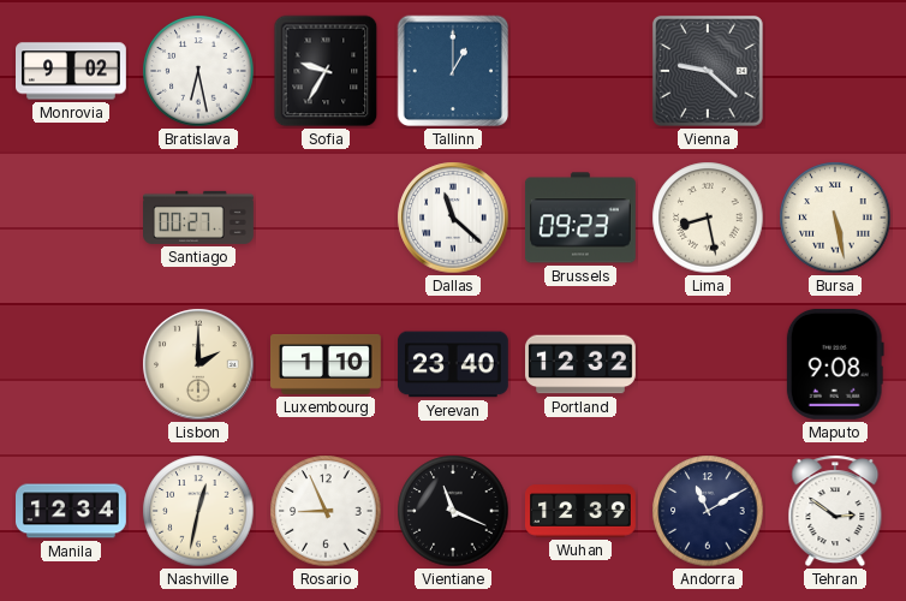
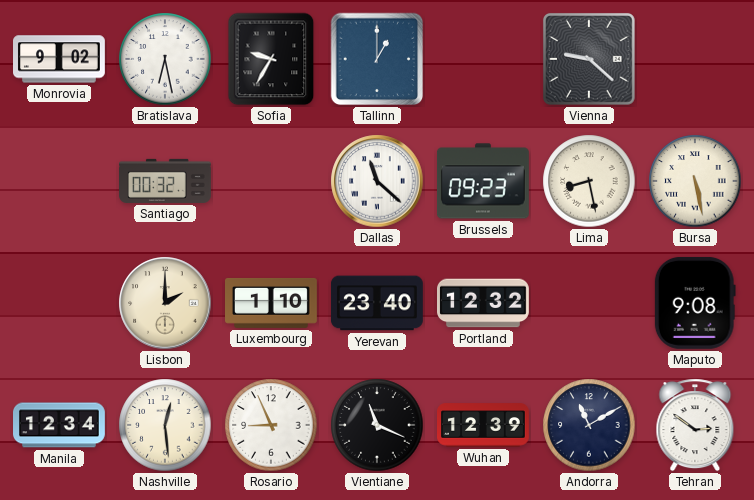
Santiago: 00:27 -> 00:32
Nashville: 12:32 -> 12:29
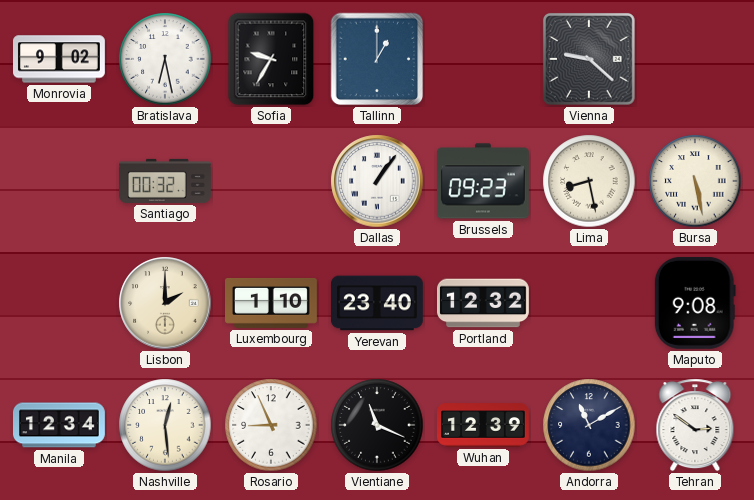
Dallas: 11:22 -> 1:06
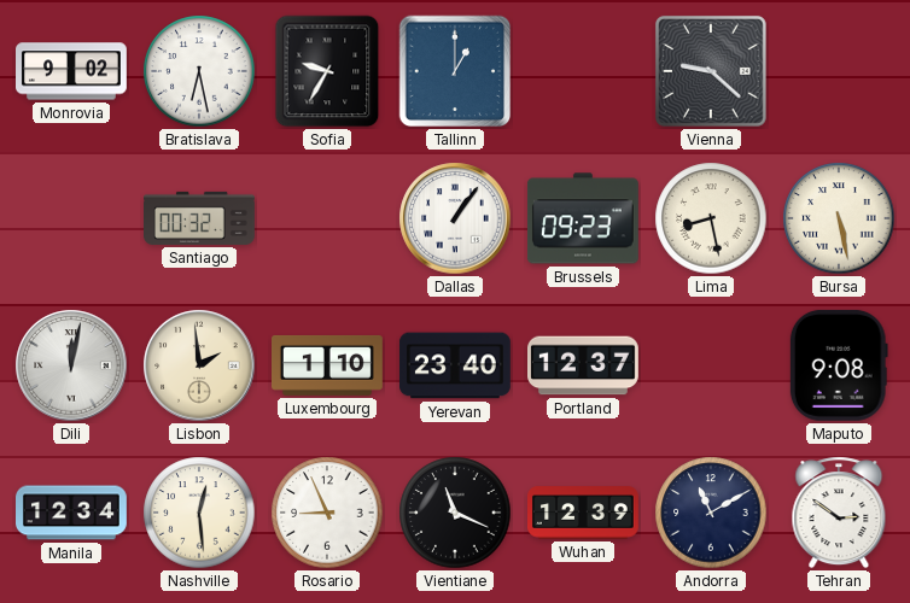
Dili: none -> 12:02
Lisbon: 2:00 -> 1:59
Portland: 12:32 -> 12:37
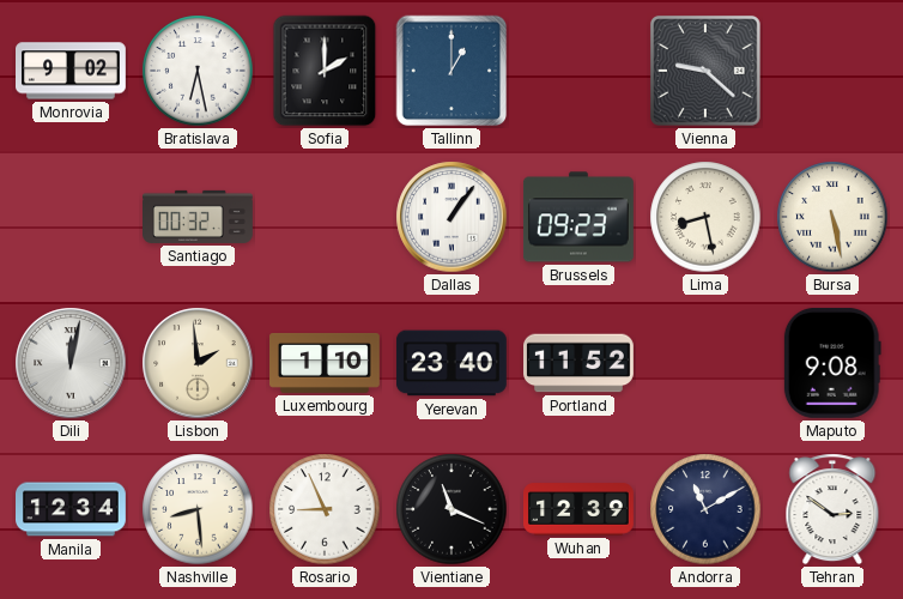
Sofia: 9:35 -> 2:00
Portland: 12:37 -> 11:52
Nashville: 12:29 -> 8:29
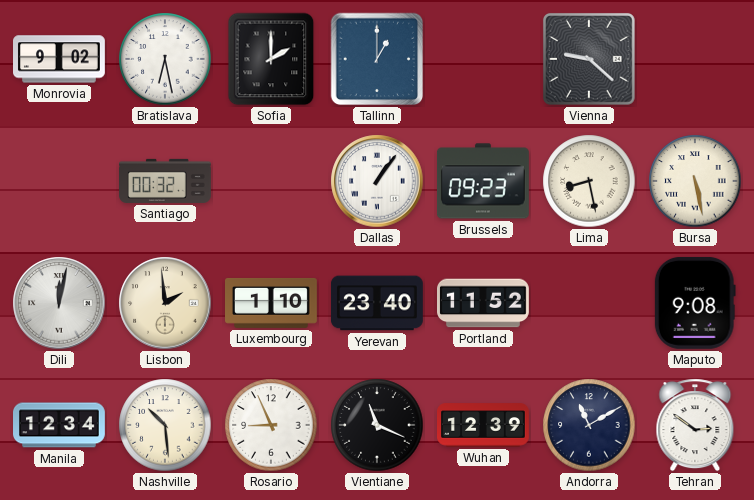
Nashville: 8:29 -> 10:29
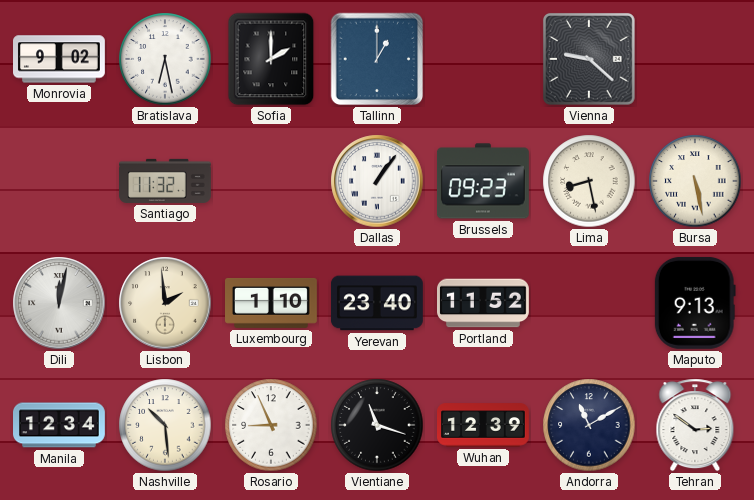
Santiago: 00:32 -> 11:32
Maputo: 9:08 -> 9:13
Vientiane: 11:19 -> 11:18
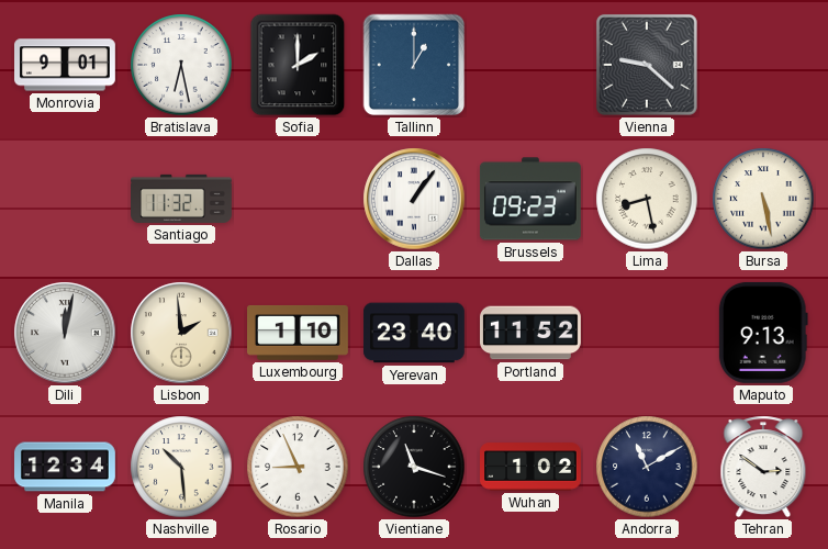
Monrovia: 9:02 -> 9:01
Wuhan: 12:39 -> 1:02
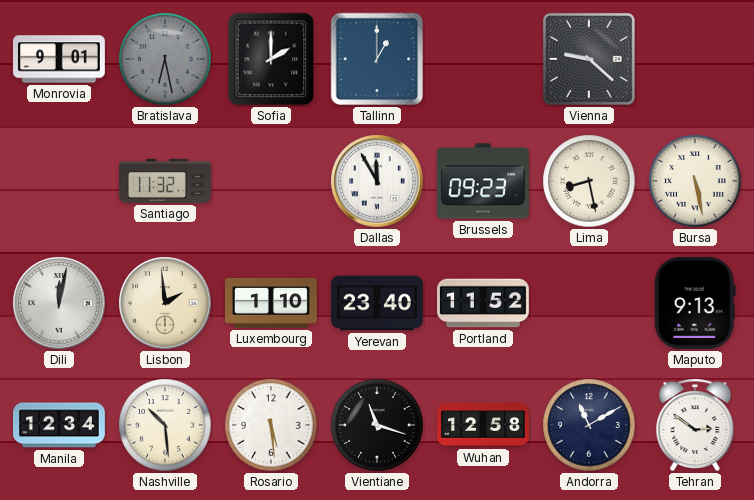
Bratislava dial: white -> grey
Dallas: 1:06 -> 11:55
Rosario: 8:56 -> 5:29
Wuhan: 1:02 -> 12:58
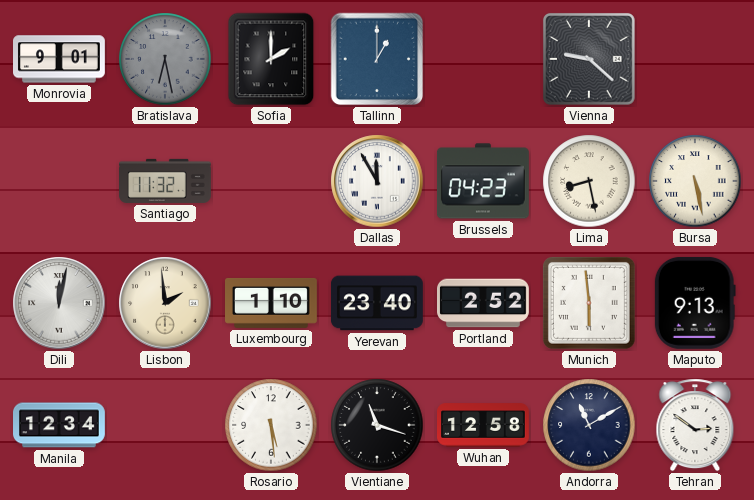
Brussels: 09:23 -> 04:23
Portland: 11:52 -> 2:52
Munich: none -> 5:59
Nashville: 10:29 -> none
